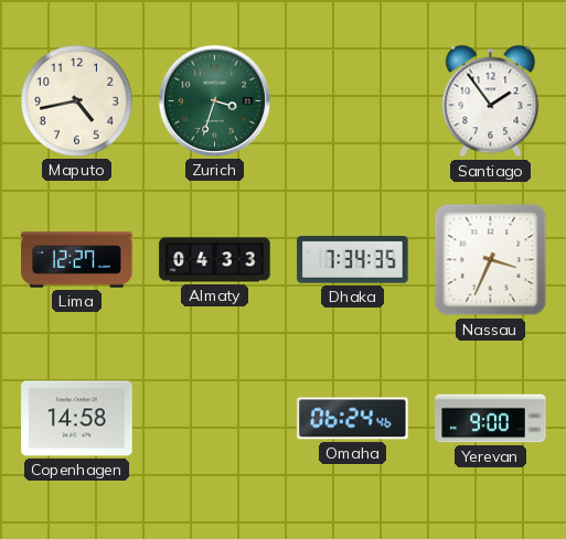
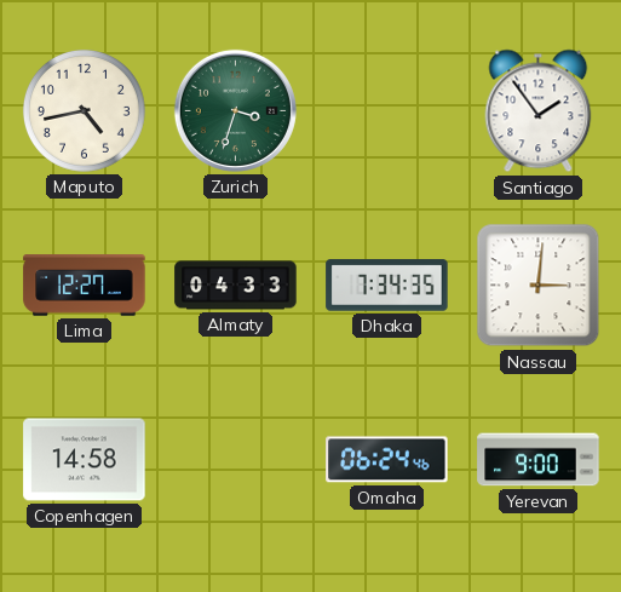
Nassau: 3:34 -> 3:01
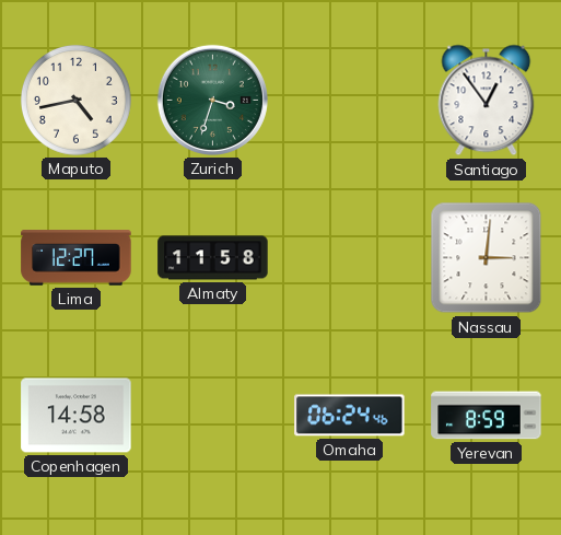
Santiago: 1:54 -> 12:54
Almaty: 04:33 -> 11:58
Dhaka: 7:34 -> none
Yerevan: 9:00 -> 8:59
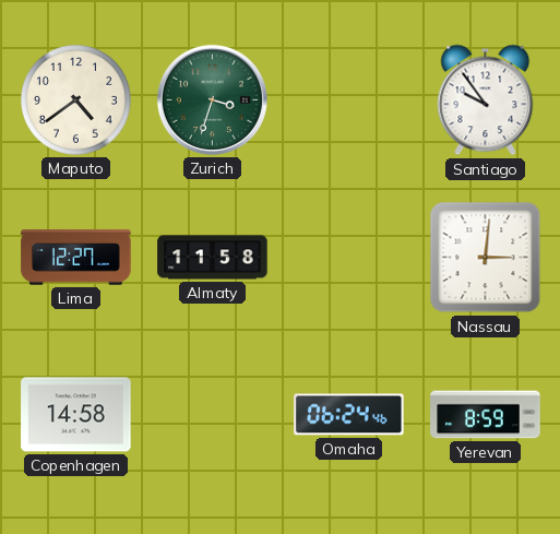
Maputo: 4:43 -> 4:39
Santiago: 12:54 -> 9:54
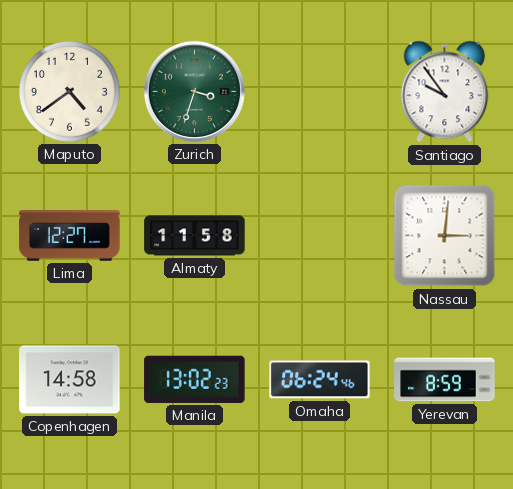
Manila: none -> 13:02
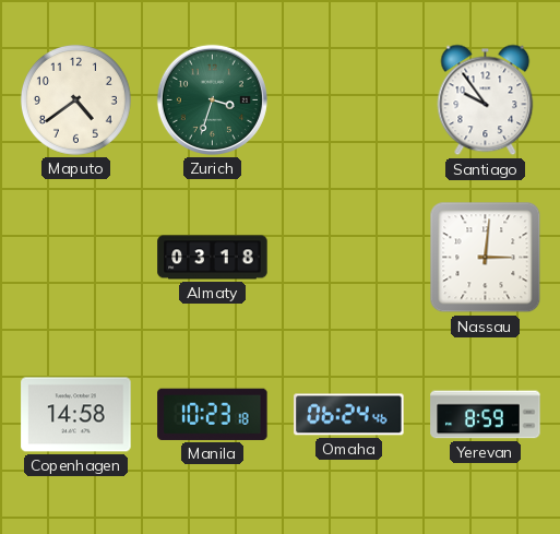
Lima: 12:27 -> none
Almaty: 11:58 -> 03:18
Manila: 13:02 -> 10:23
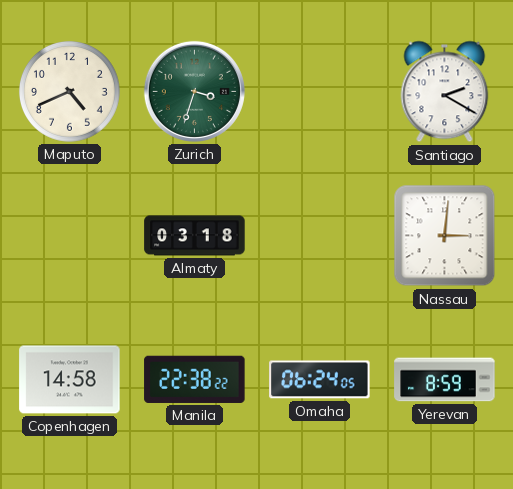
Maputo: 4:39 -> 4:41
Santiago: 9:54 -> 2:20
Manila: 10:23 -> 22:38
Omaha: 06:24:46 -> 06:24:05
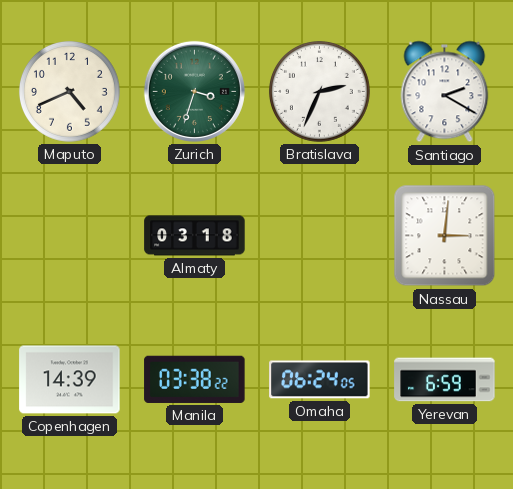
Bratislava: none -> 2:34
Copenhagen: 14:58 -> 14:39
Manila: 22:38 -> 03:38
Yerevan: 8:59 -> 6:59
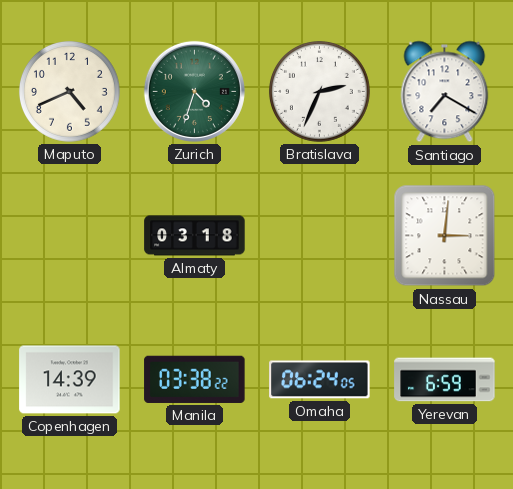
Zurich: 3:33 -> 4:33
Santiago: 2:20 -> 7:20
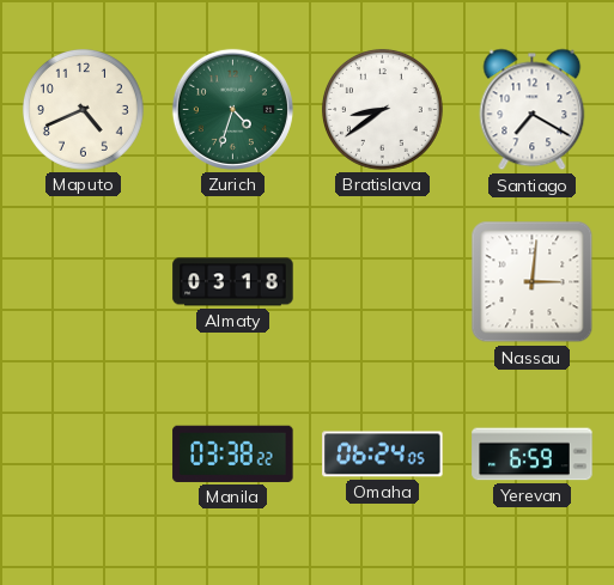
Bratislava: 2:34 -> 8:39
Copenhagen: 14:39 -> none
